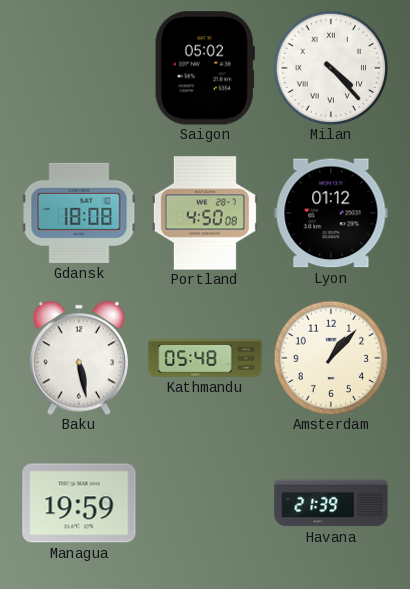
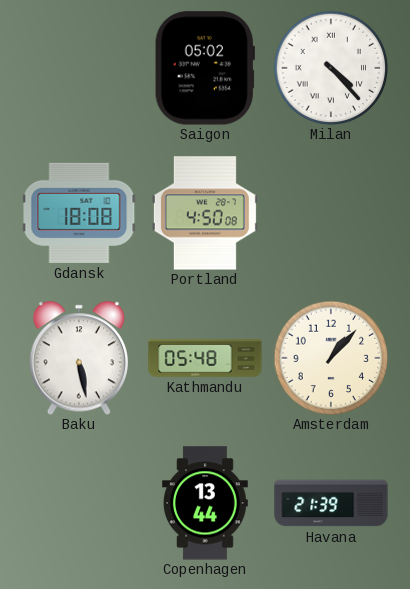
Lyon: 01:12 -> none
Managua: 19:59 -> none
Copenhagen: none -> 13:44
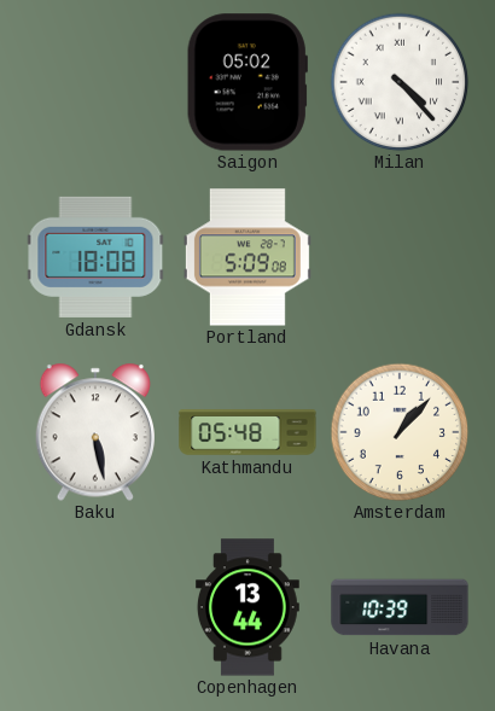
Portland: 4:50 -> 5:09
Havana: 21:39 -> 10:39
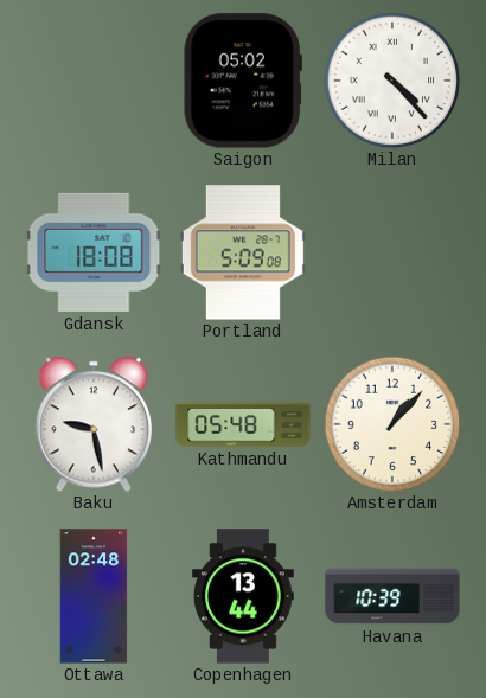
Baku: 5:28 -> 9:28
Ottawa: none -> 02:48
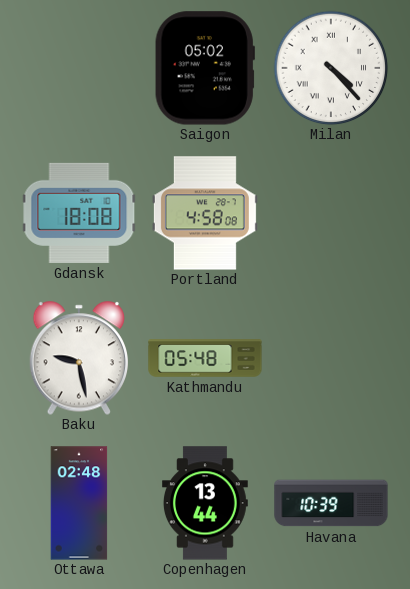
Portland: 5:09 -> 4:58
Amsterdam: 1:07 -> none
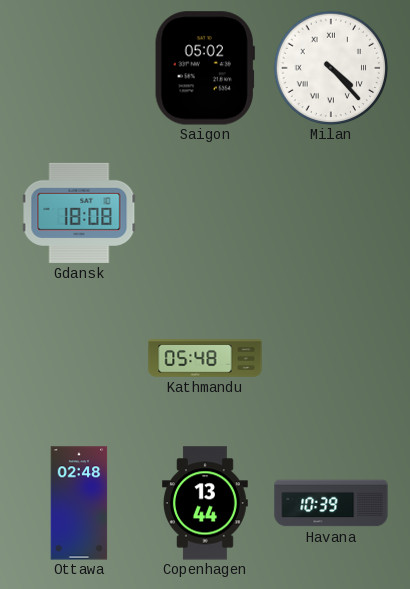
Portland: 4:58 -> none
Baku: 9:28 -> none
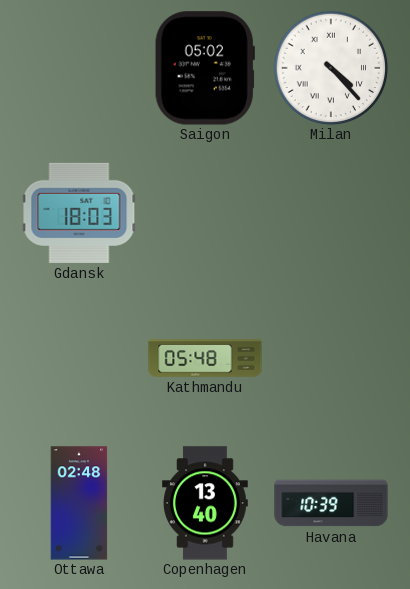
Gdansk: 18:08 -> 18:03
Copenhagen: 13:44 -> 13:40
